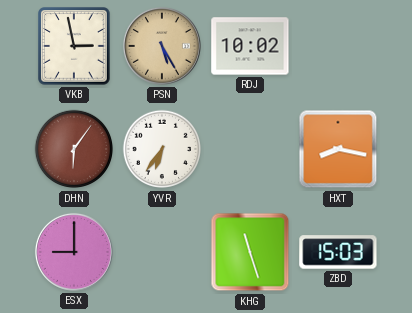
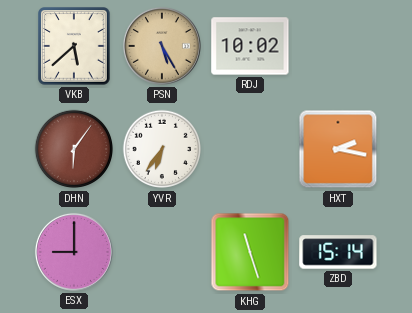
VKB: 2:58 -> 5:38
HXT: 8:17 -> 2:17
ZBD: 15:03 -> 15:14
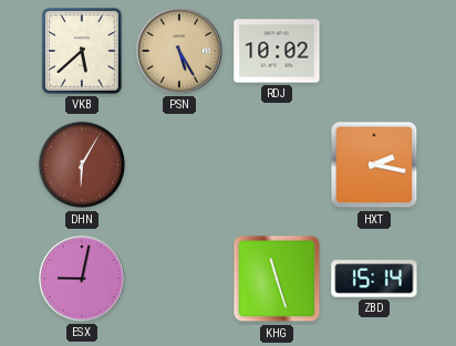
DHN: 6:06 -> 6:05
YVR: 6:36 -> none
ESX: 9:00 -> 9:02
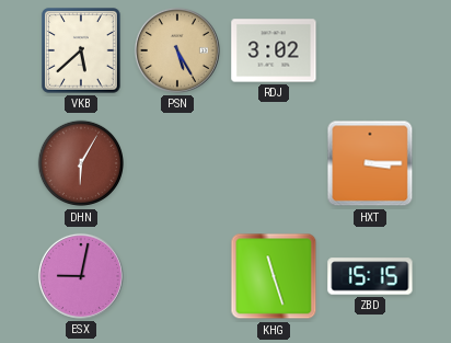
RDJ: 10:02 -> 3:02
HXT: 2:17 -> 3:15
ZBD: 15:14 -> 15:15
